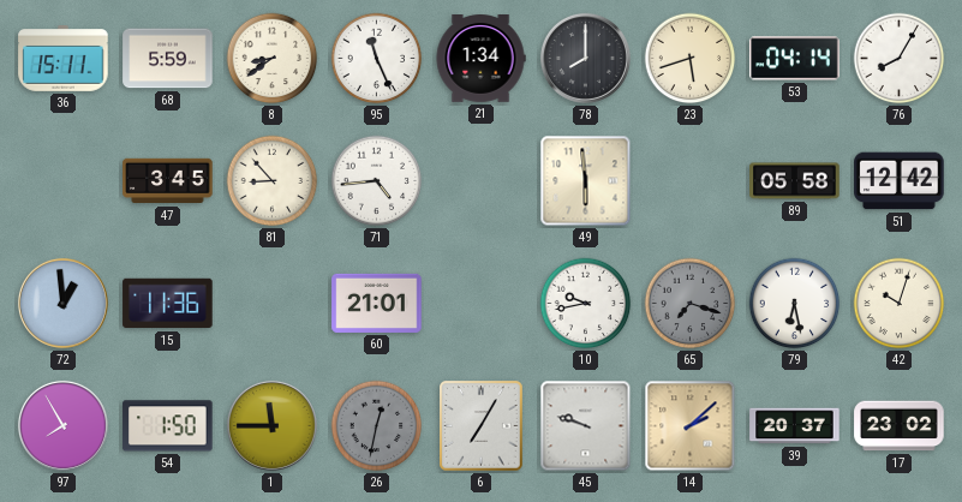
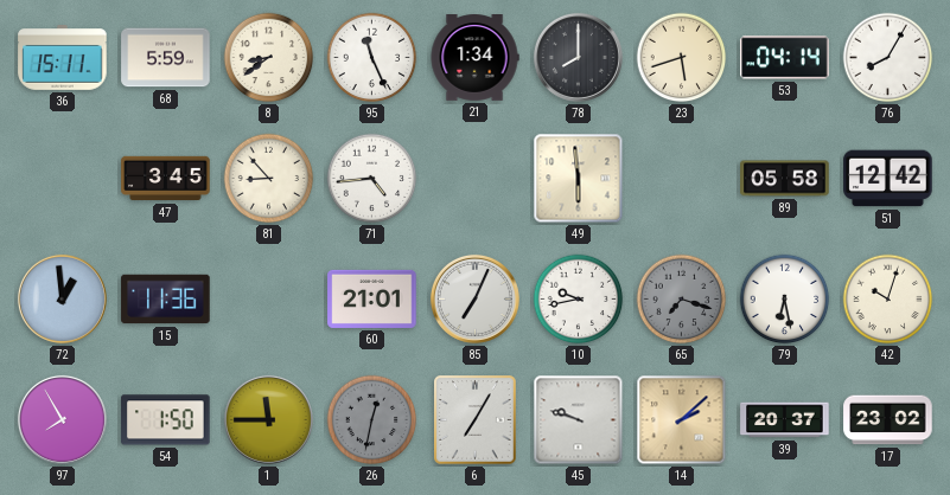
85: none -> 7:04
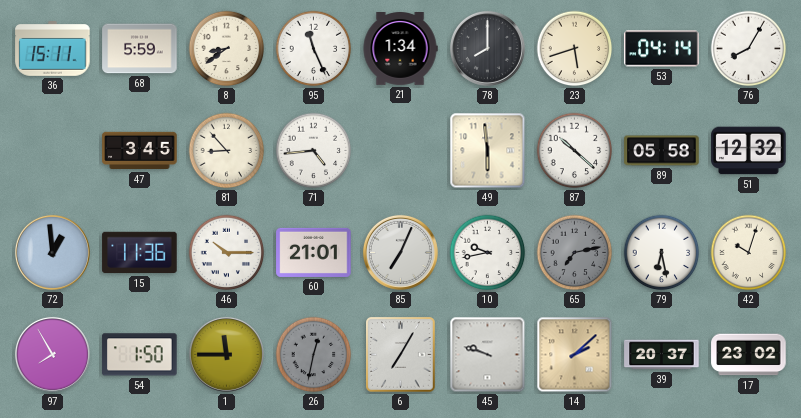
87: none -> 10:22
51: 12:42 -> 12:32
46: none -> 10:15
65: 7:18 -> 7:13
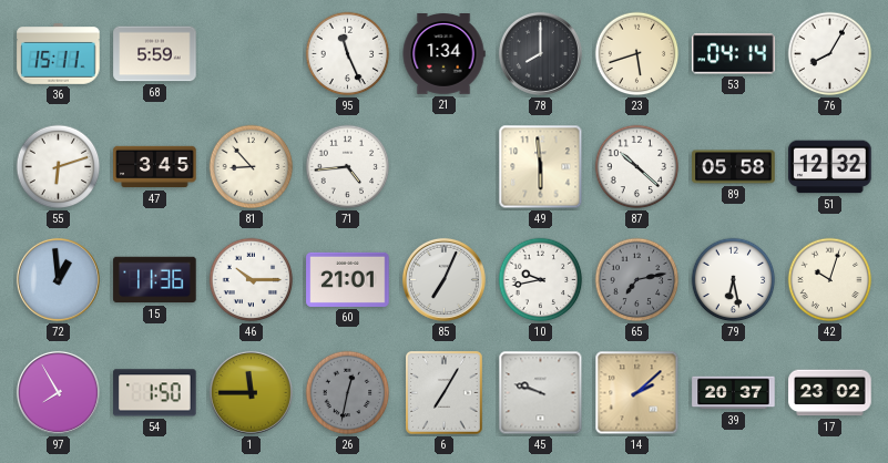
8: 8:39 -> none
55: none -> 6:12
